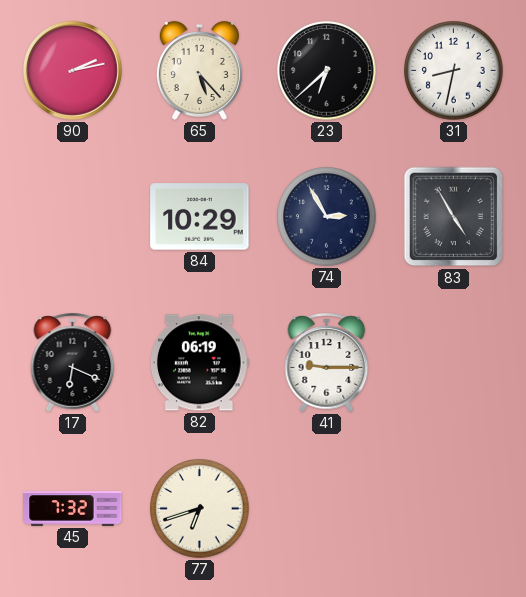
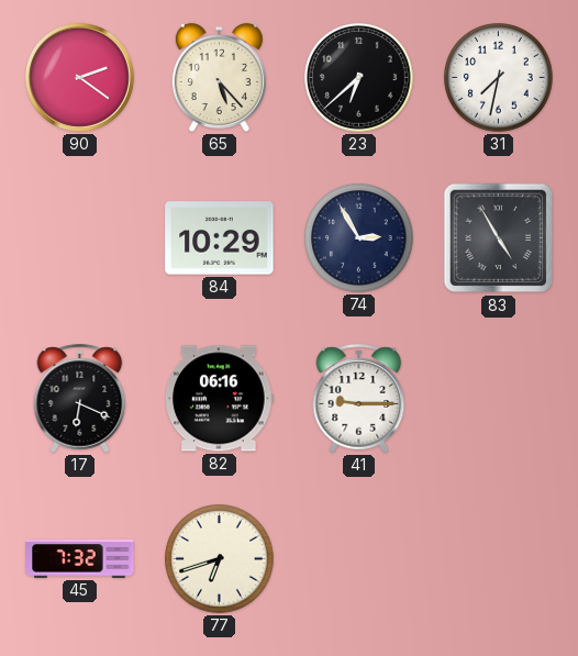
90: 2:13 -> 2:21
31: 8:32 -> 7:32
82: 06:19 -> 06:16
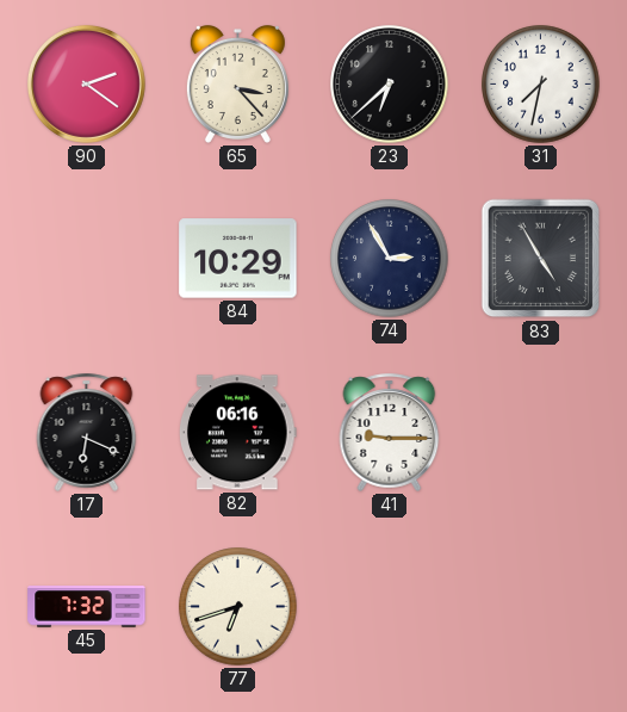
65: 5:23 -> 3:23
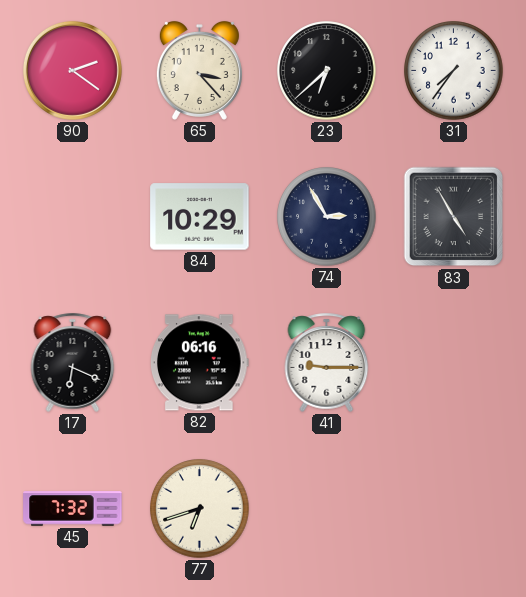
31: 7:32 -> 7:36
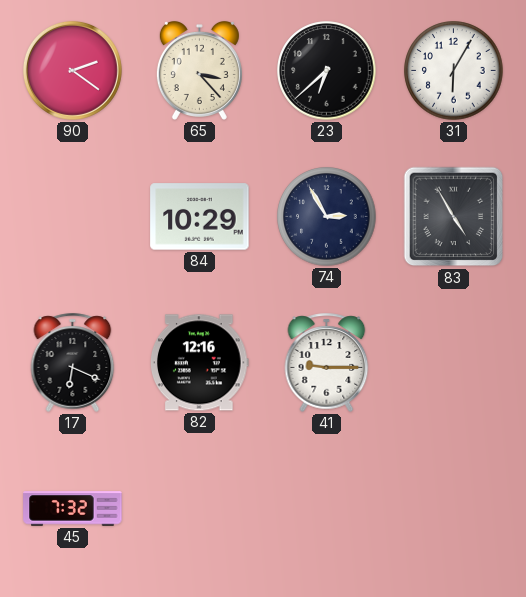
31: 7:36 -> 6:05
82: 06:16 -> 12:16
77: 6:42 -> none
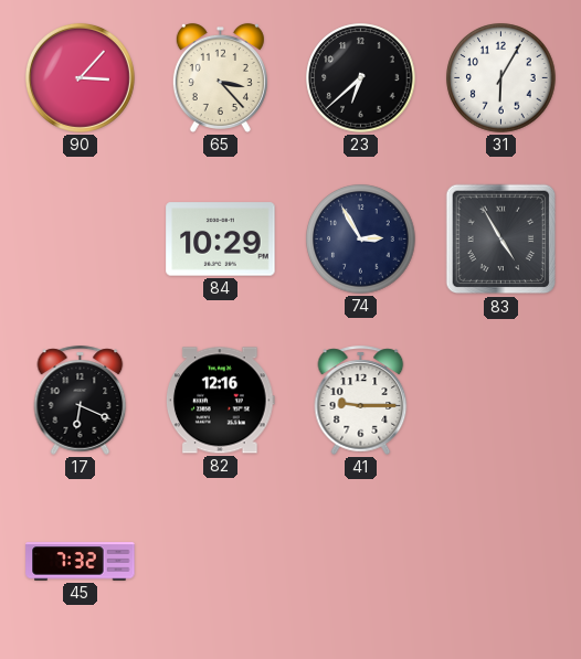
90: 2:21 -> 3:07
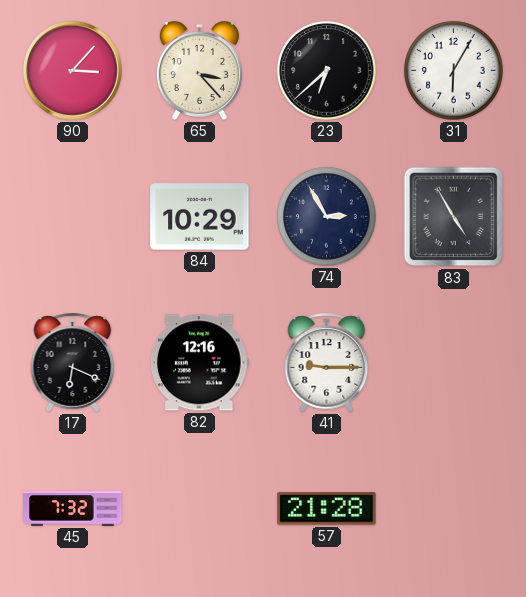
57: none -> 21:28
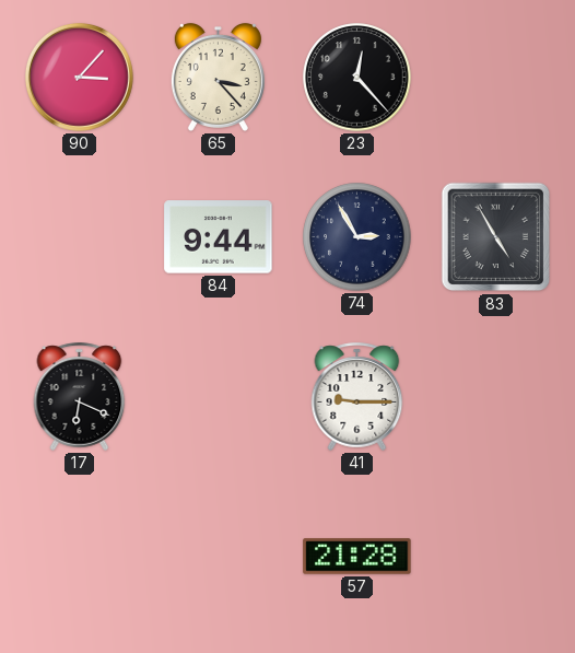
23: 6:38 -> 12:23
31: 6:05 -> none
84: 10:29 -> 9:44
82: 12:16 -> none
45: 7:32 -> none
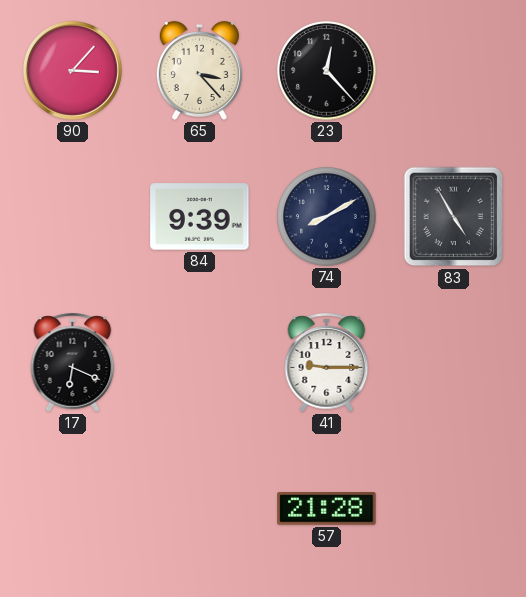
84: 9:44 -> 9:39
74: 2:55 -> 8:10
